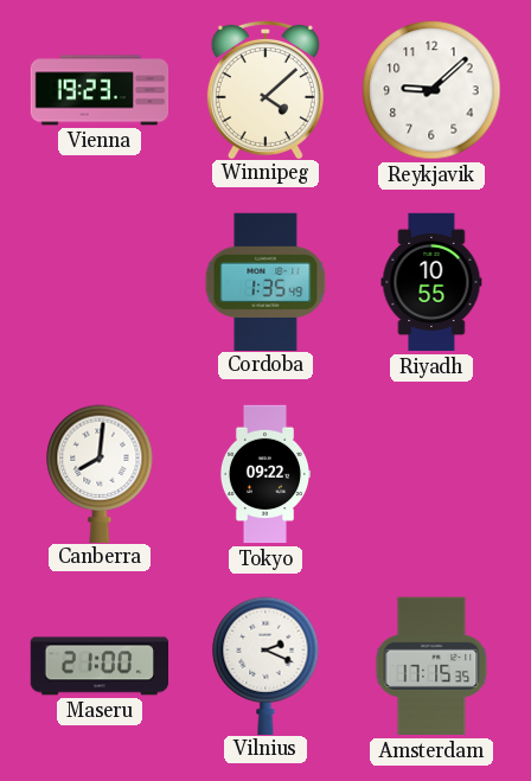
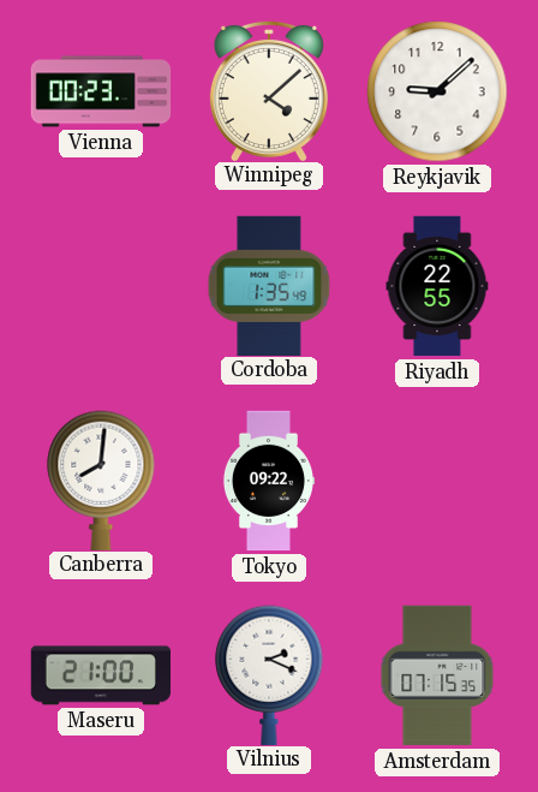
Vienna: 19:23 -> 00:23
Riyadh: 10:55 -> 22:55
Amsterdam: 17:15 -> 07:15
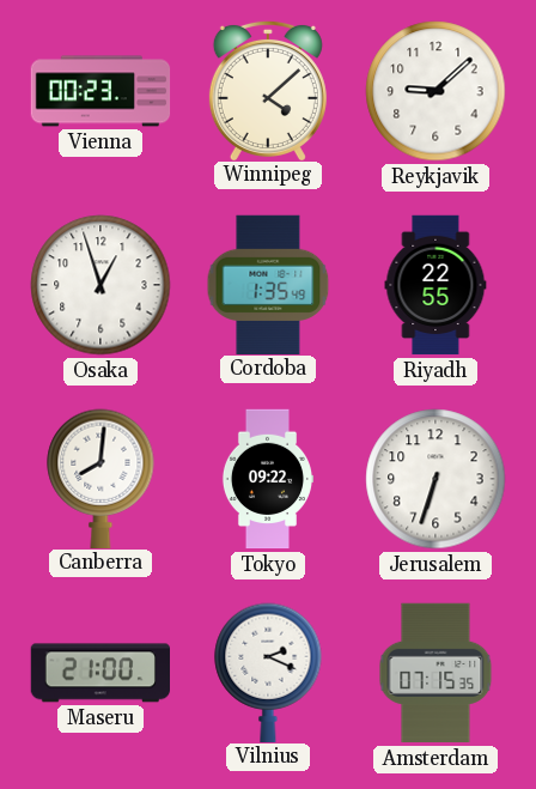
Osaka: none -> 12:57
Jerusalem: none -> 6:33
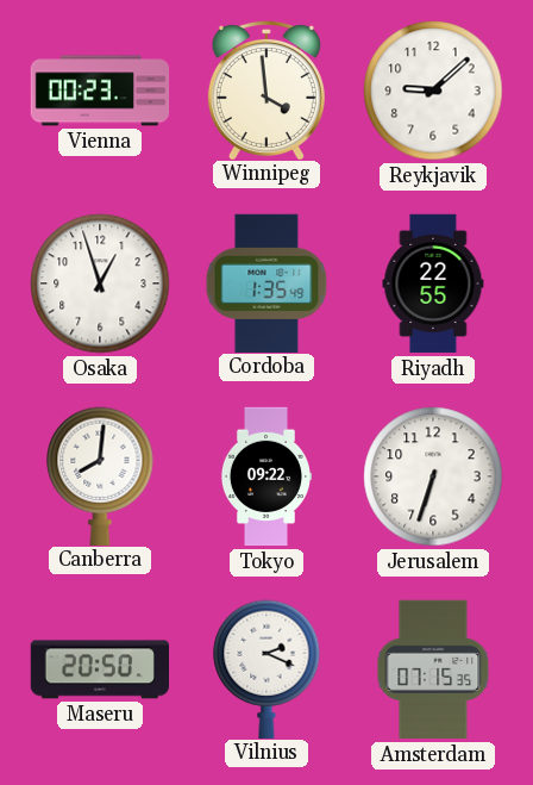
Winnipeg: 4:08 -> 3:59
Maseru: 21:00 -> 20:50
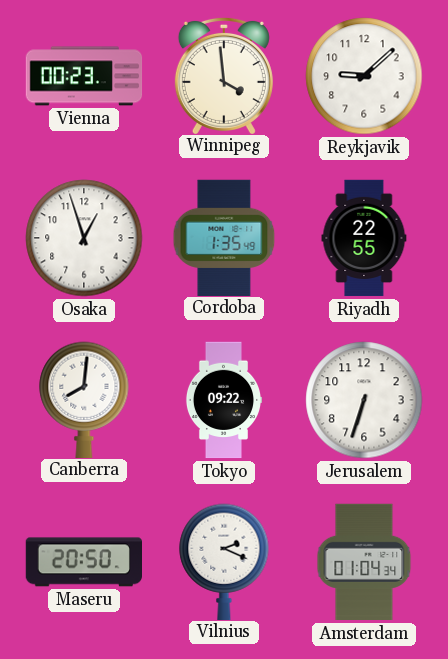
Amsterdam: 07:15 -> 01:04
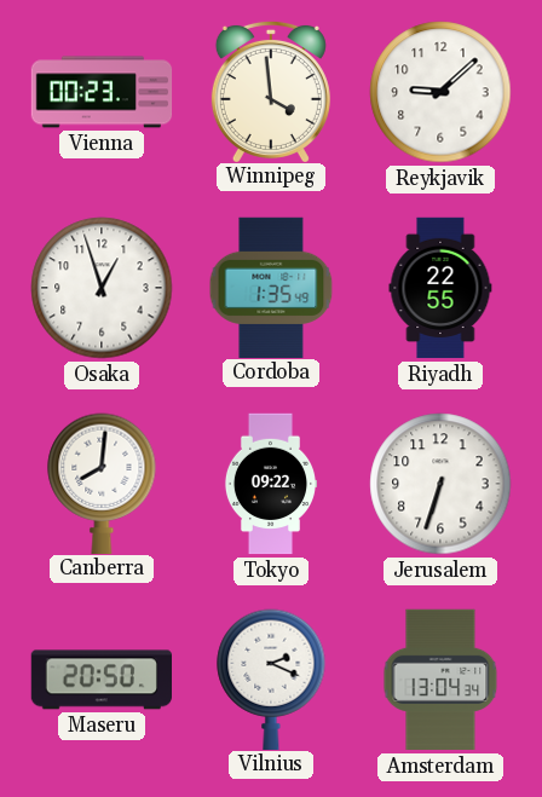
Amsterdam: 01:04 -> 13:04
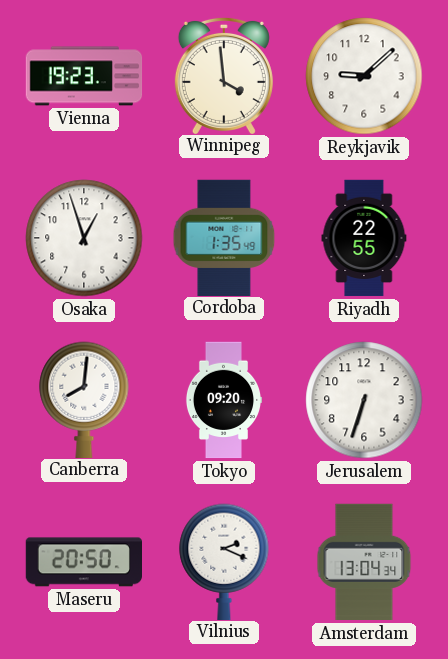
Vienna: 00:23 -> 19:23
Tokyo: 09:22 -> 09:20
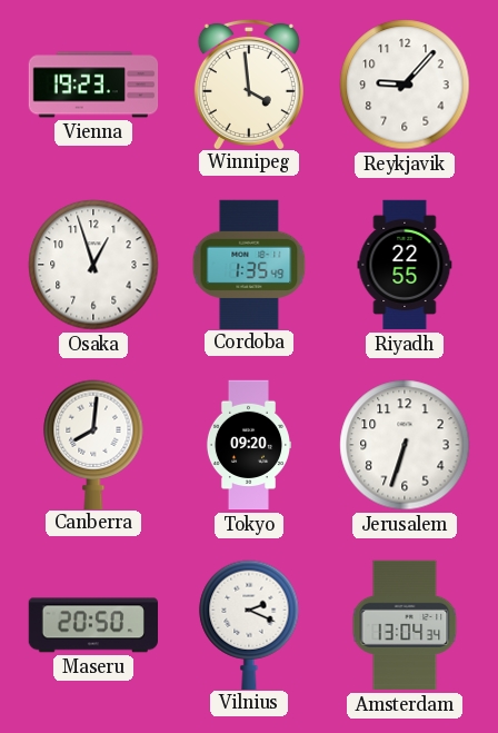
Reykjavik: 9:08 -> 9:07
